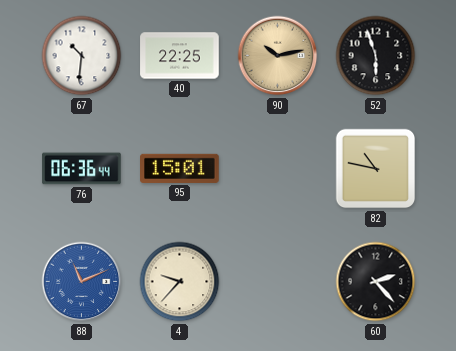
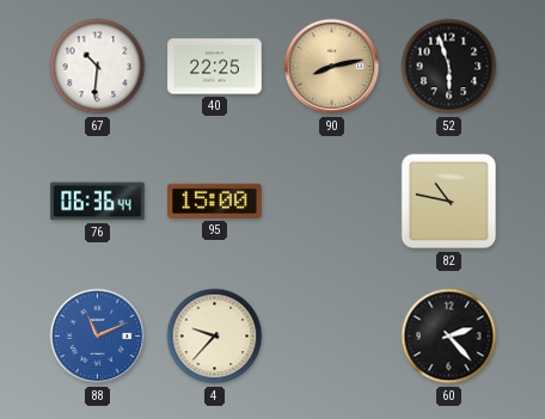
90: 10:13 -> 8:13
95: 15:01 -> 15:00
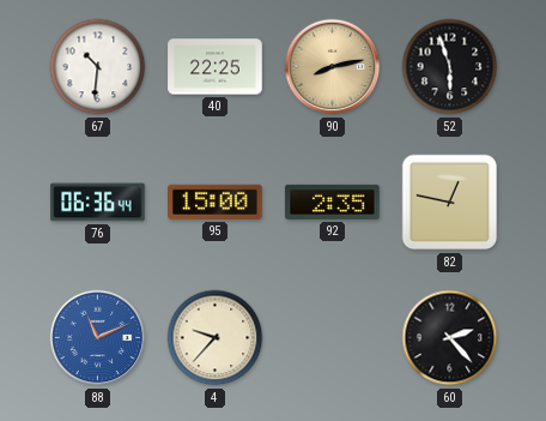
92: none -> 2:35
82: 10:47 -> 12:47
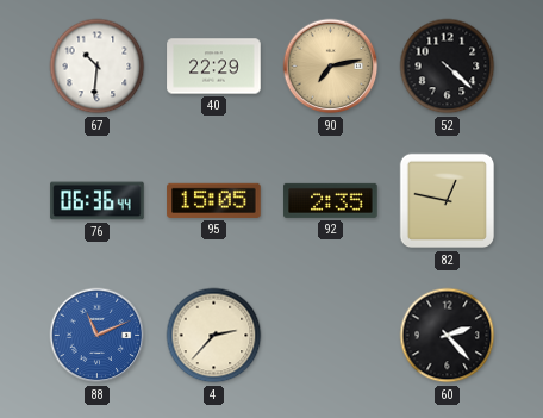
40: 22:25 -> 22:29
90: 8:13 -> 7:13
52: 5:57 -> 4:22
95: 15:00 -> 15:05
4: 9:37 -> 2:37
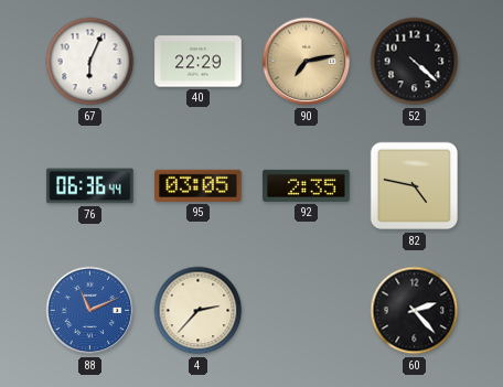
67: 10:31 -> 6:04
95: 15:05 -> 03:05
82: 12:47 -> 4:47
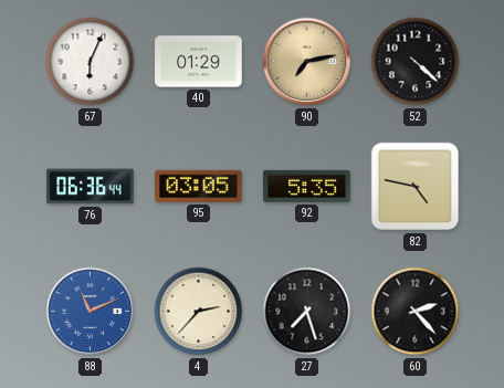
40: 22:29 -> 01:29
92: 2:35 -> 5:35
27: none -> 7:27
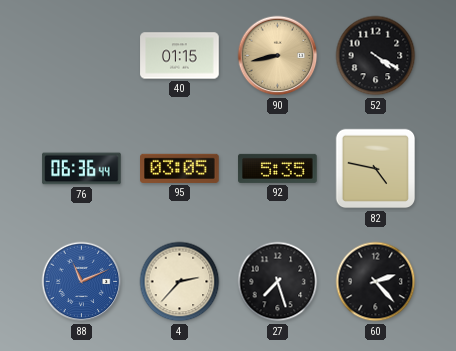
67: 6:04 -> none
40: 01:29 -> 01:15
90: 7:13 -> 8:43
52: 4:22 -> 4:20
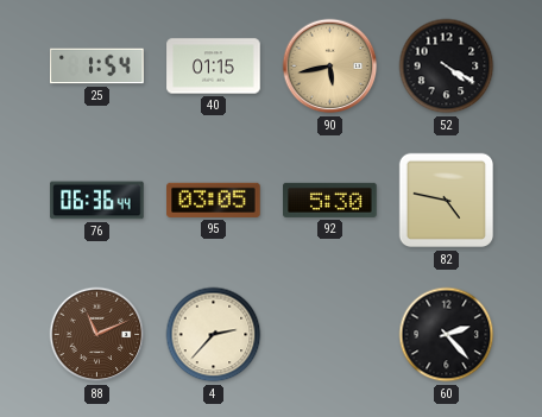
25: none -> 1:54
90: 8:43 -> 5:43
92: 5:35 -> 5:30
88 dial: blue -> brown
27: 7:27 -> none
